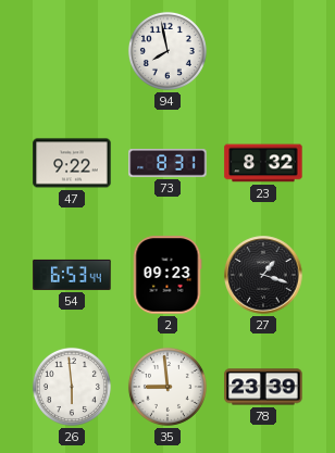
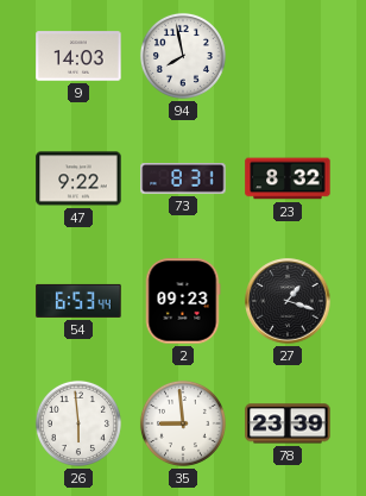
9: none -> 14:03
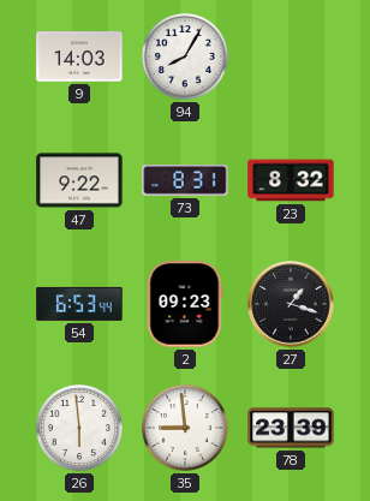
94: 7:58 -> 8:05
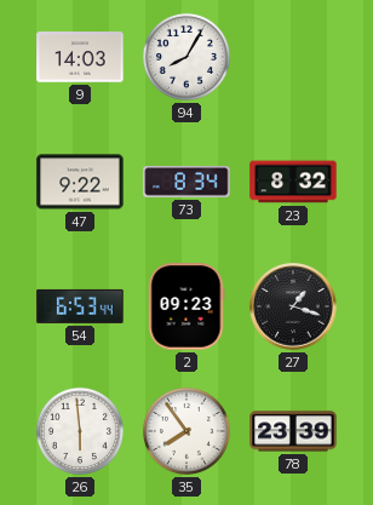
73: 8:31 -> 8:34
35: 8:59 -> 7:54
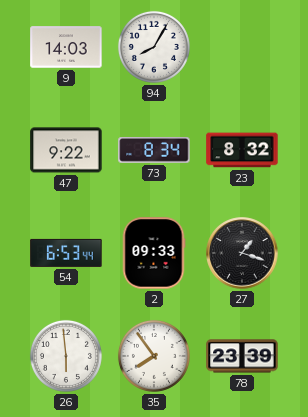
2: 09:23 -> 09:33
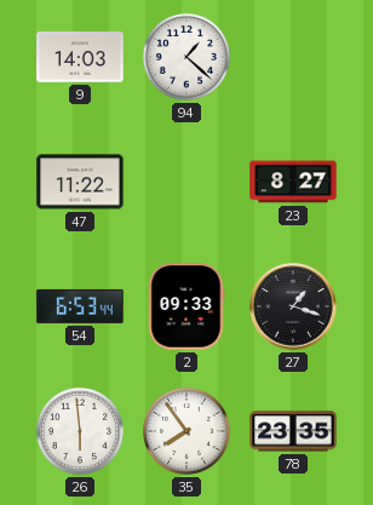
94: 8:05 -> 1:22
47: 9:22 -> 11:22
73: 8:34 -> none
23: 8:32 -> 8:27
78: 23:39 -> 23:35
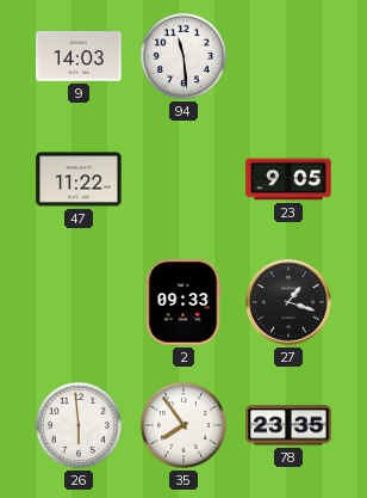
94: 1:22 -> 11:29
23: 8:27 -> 9:05
54: 6:53 -> none
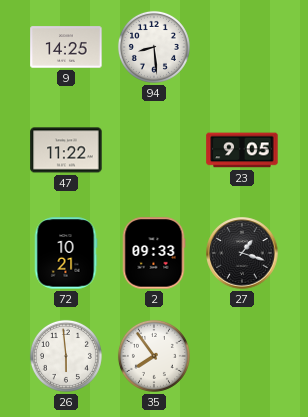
9: 14:03 -> 14:25
94: 11:29 -> 8:29
72: none -> 10:21
78: 23:35 -> none
